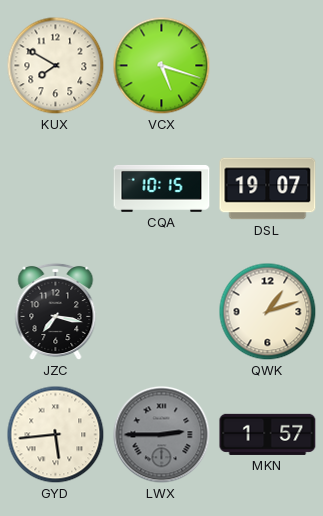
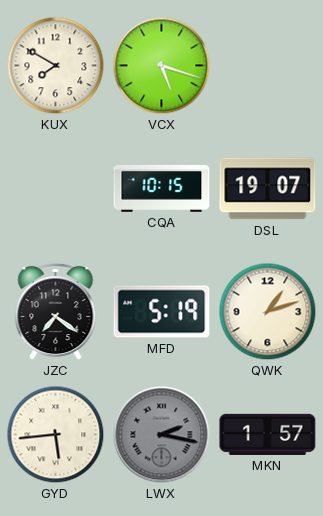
JZC: 7:17 -> 7:21
MFD: none -> 5:19
LWX: 2:45 -> 2:17
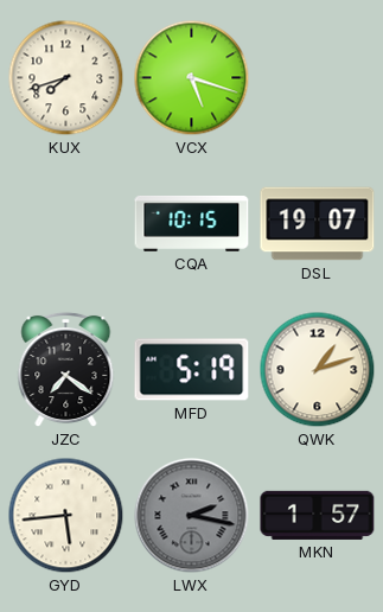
KUX: 7:50 -> 7:42
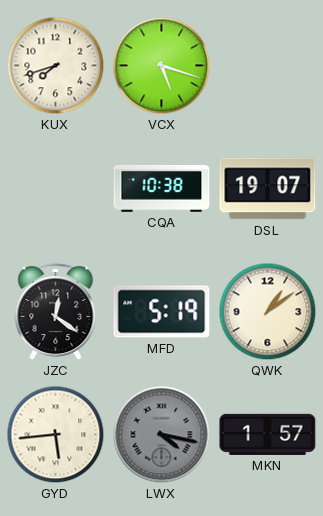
CQA: 10:15 -> 10:38
JZC: 7:21 -> 12:21
QWK: 1:12 -> 1:09
LWX: 2:17 -> 4:17
